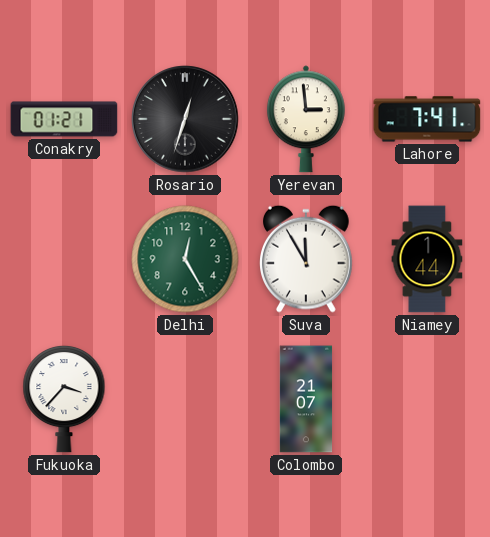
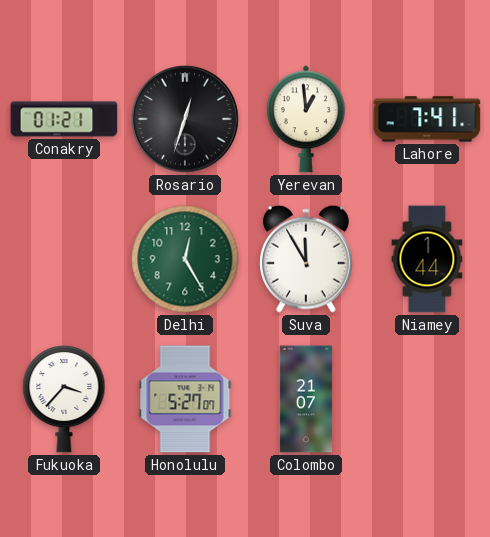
Yerevan: 2:59 -> 12:59
Honolulu: none -> 5:27
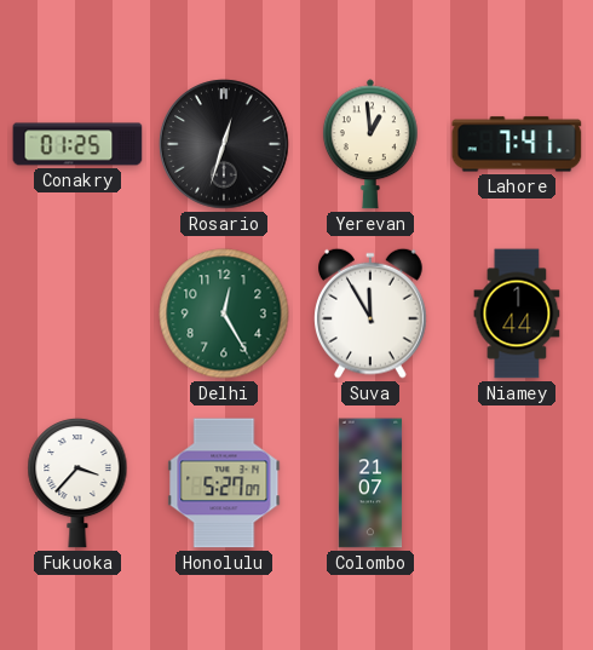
Conakry: 01:21 -> 01:25
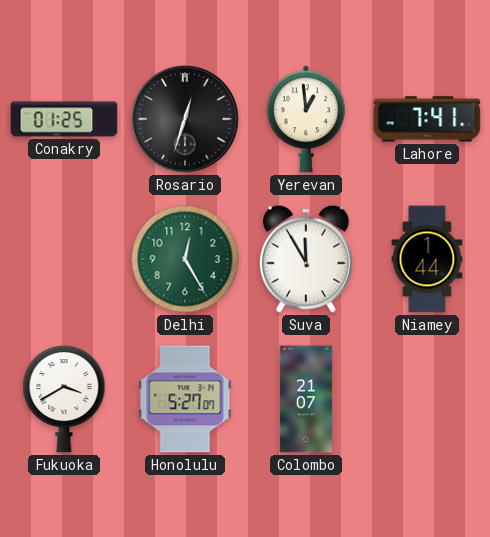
Fukuoka: 3:37 -> 3:40
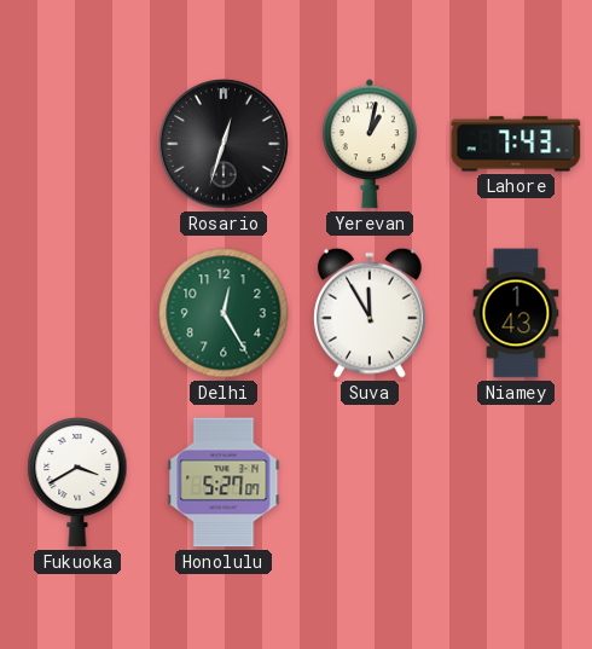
Conakry: 01:25 -> none
Yerevan: 12:59 -> 1:02
Lahore: 7:41 -> 7:43
Niamey: 1:44 -> 1:43
Colombo: 21:07 -> none
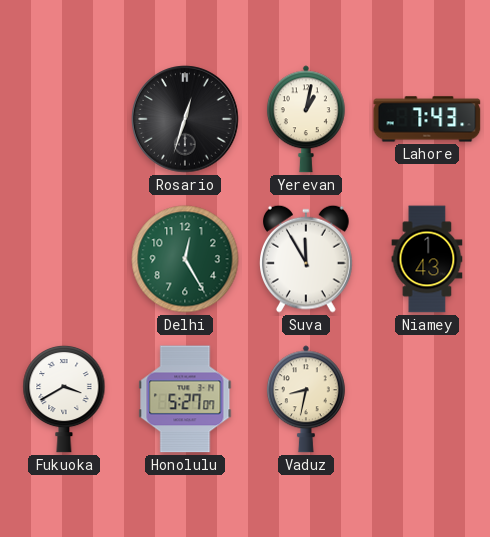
Vaduz: none -> 8:32
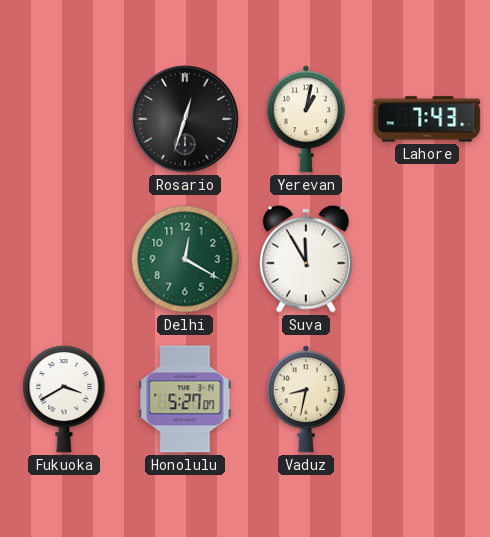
Delhi: 12:25 -> 12:20
Niamey: 1:43 -> none
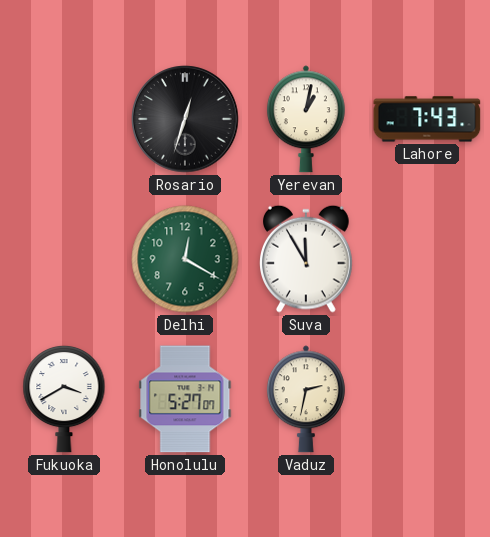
Vaduz: 8:32 -> 2:32
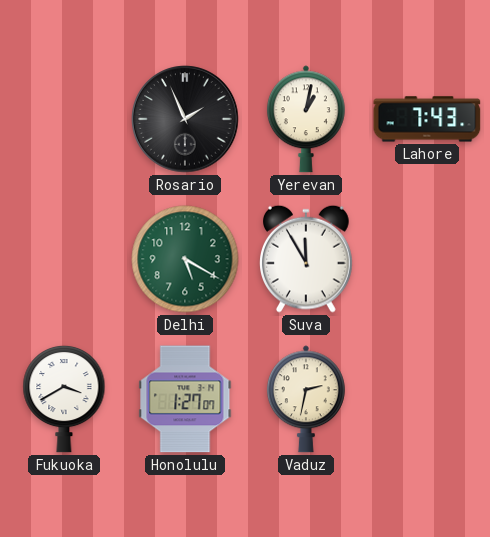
Rosario: 12:33 -> 1:56
Delhi: 12:20 -> 5:20
Honolulu: 5:27 -> 1:27
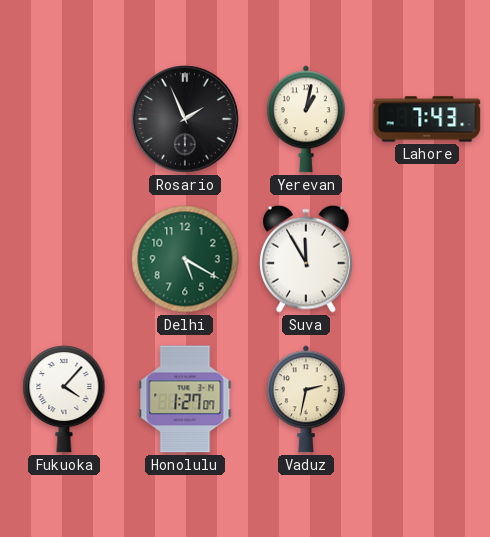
Fukuoka: 3:40 -> 4:07
